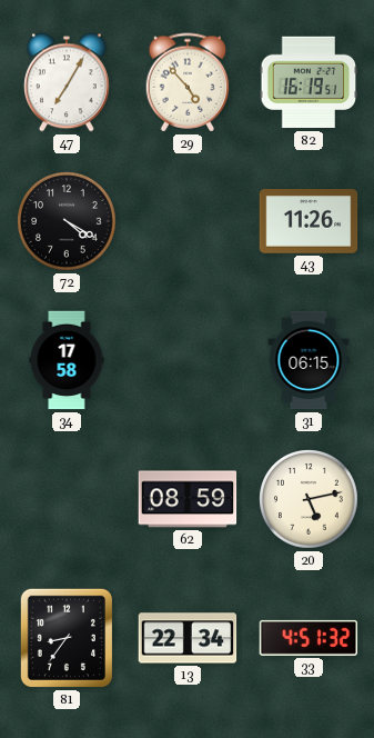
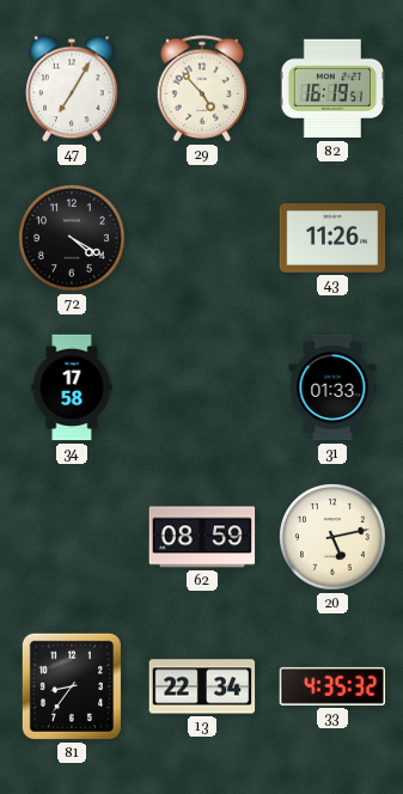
31: 06:15 -> 01:33
33: 4:51 -> 4:35
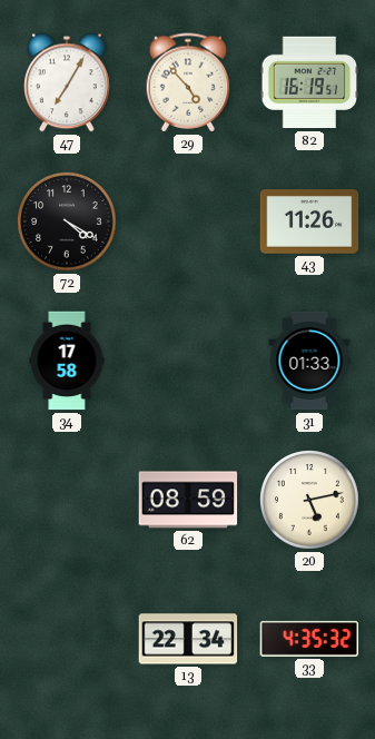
81: 8:36 -> none
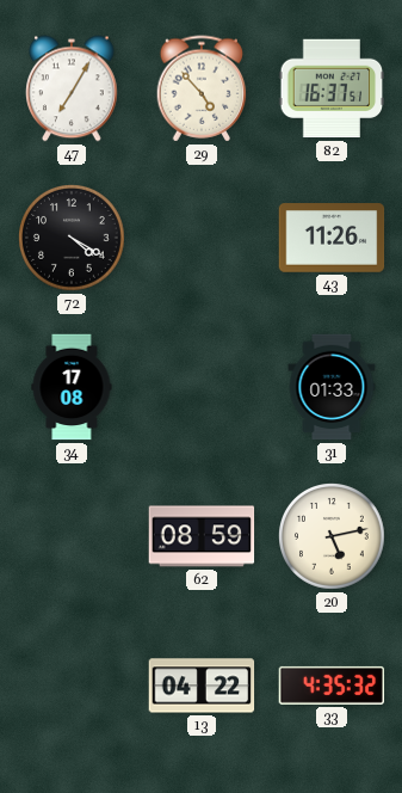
82: 16:19 -> 16:37
34: 17:58 -> 17:08
13: 22:34 -> 04:22
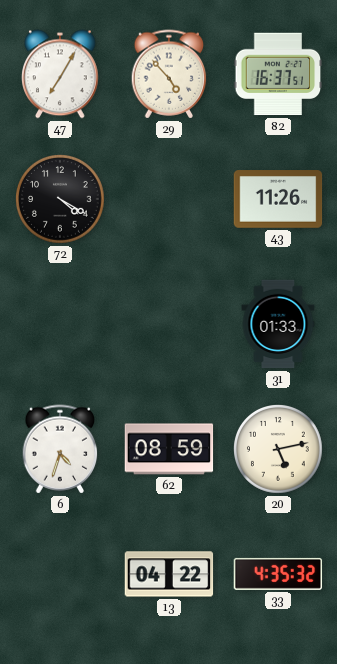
34: 17:08 -> none
6: none -> 4:33
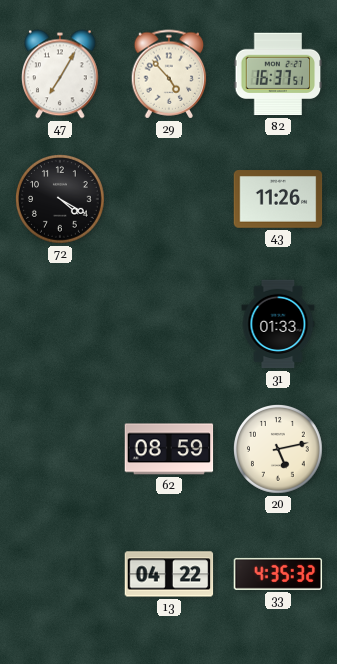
6: 4:33 -> none
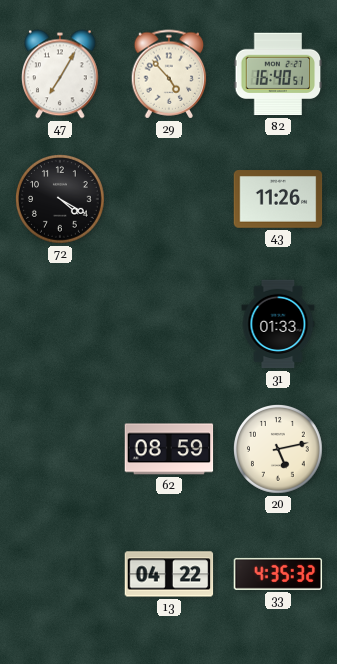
82: 16:37 -> 16:40
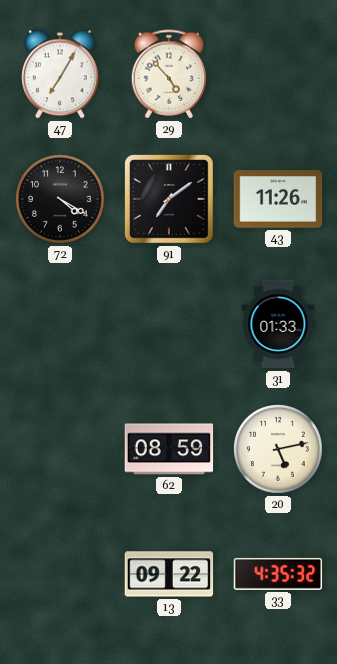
82: 16:40 -> none
91: none -> 7:09
13: 04:22 -> 09:22
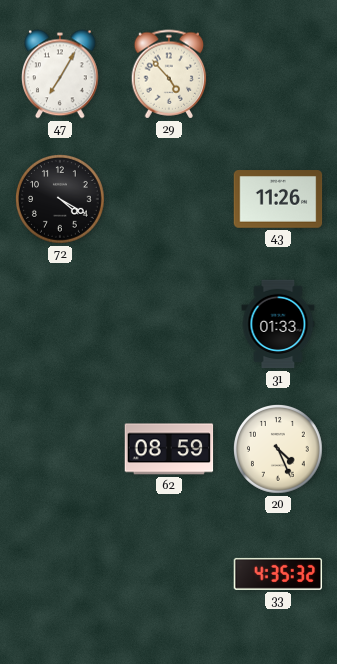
91: 7:09 -> none
20: 5:13 -> 4:26
13: 09:22 -> none
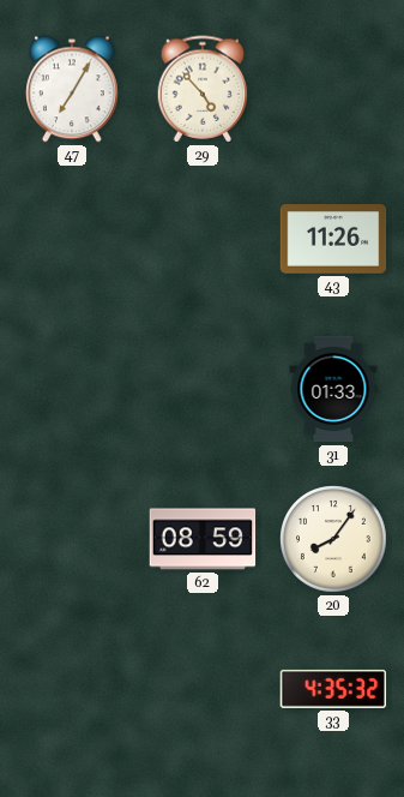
72: 4:20 -> none
20: 4:26 -> 8:06
